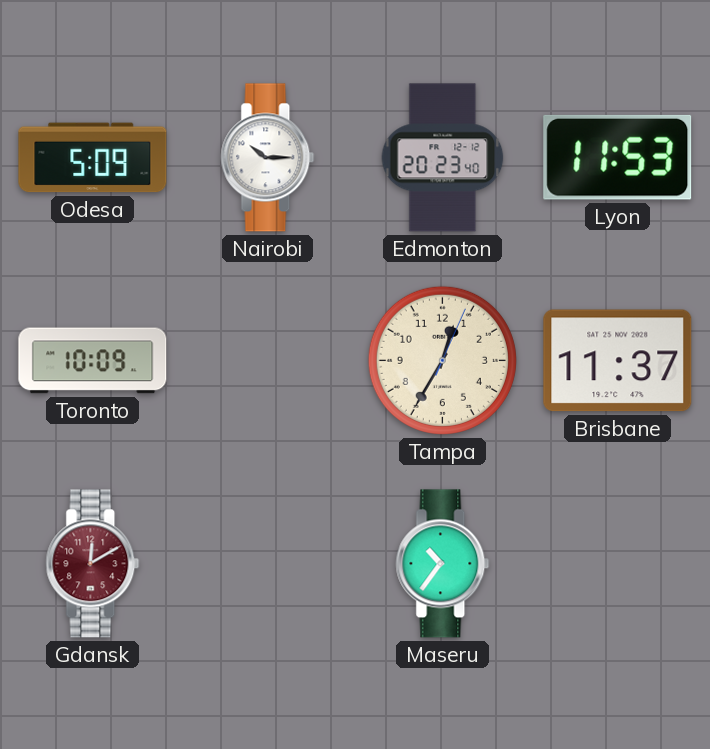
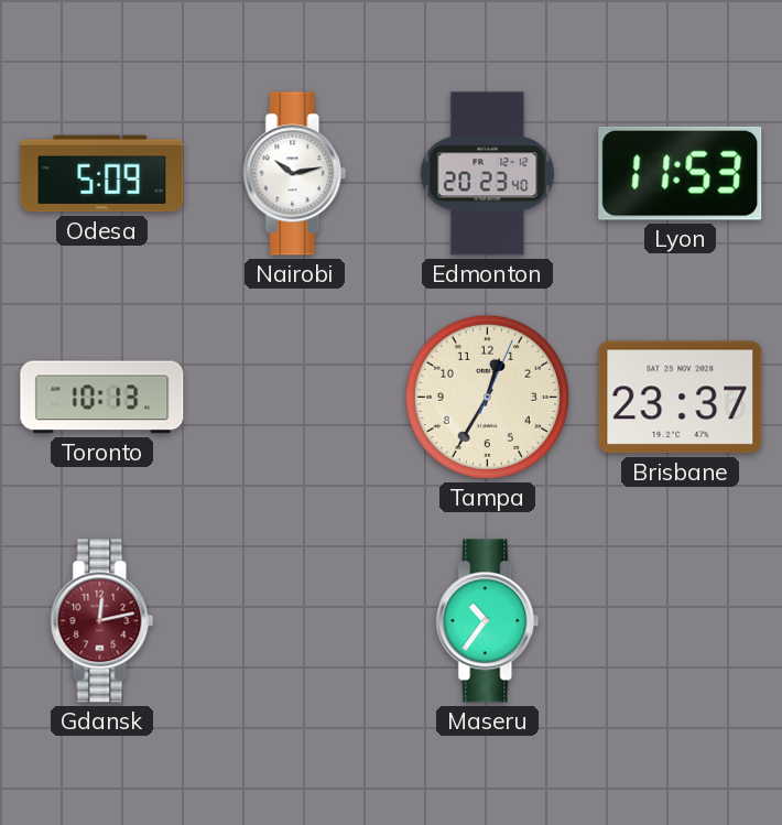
Nairobi: 10:15 -> 10:13
Toronto: 10:09 -> 10:13
Brisbane: 11:37 -> 23:37
Gdansk: 12:10 -> 12:13
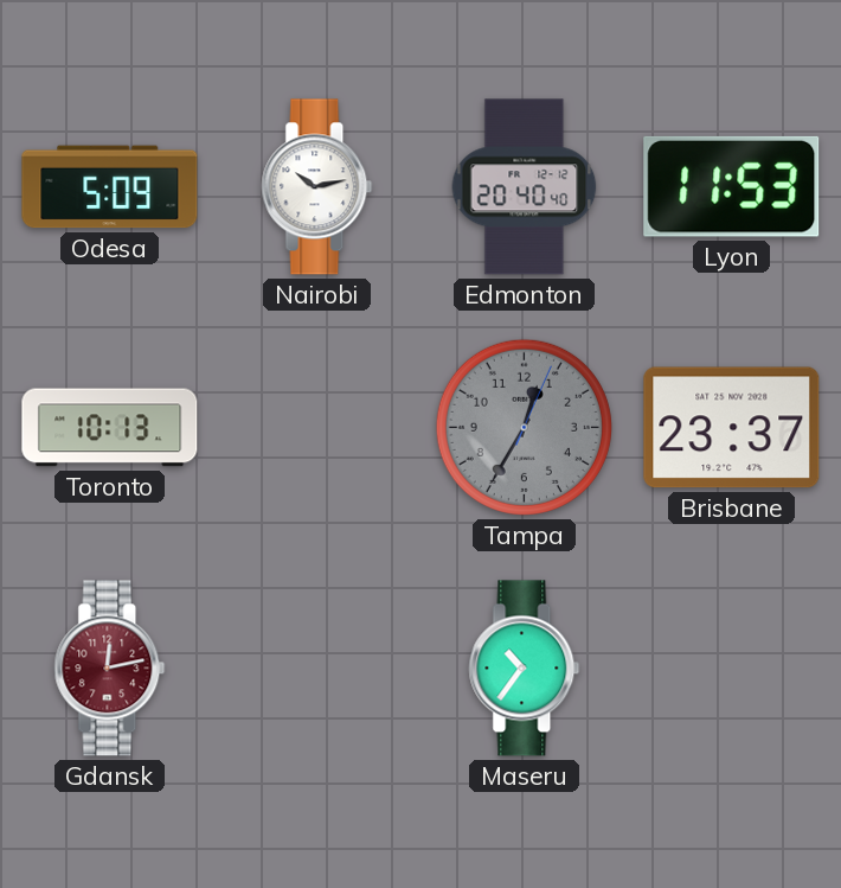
Edmonton: 20:23 -> 20:40
Tampa dial: cream -> grey
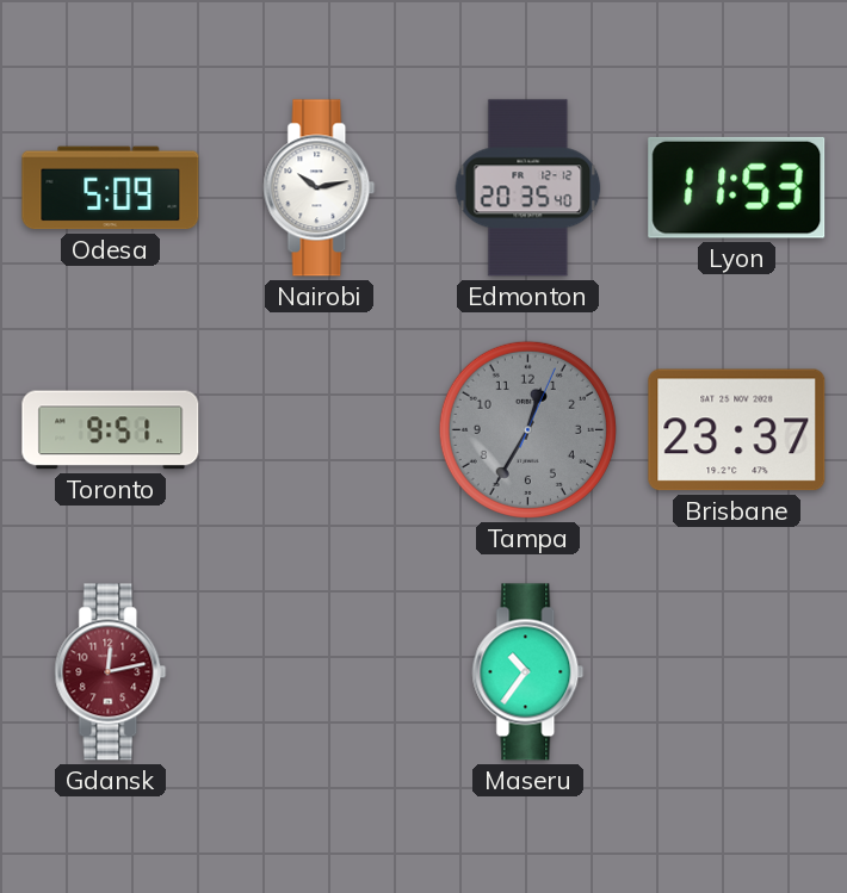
Edmonton: 20:40 -> 20:35
Toronto: 10:13 -> 9:51
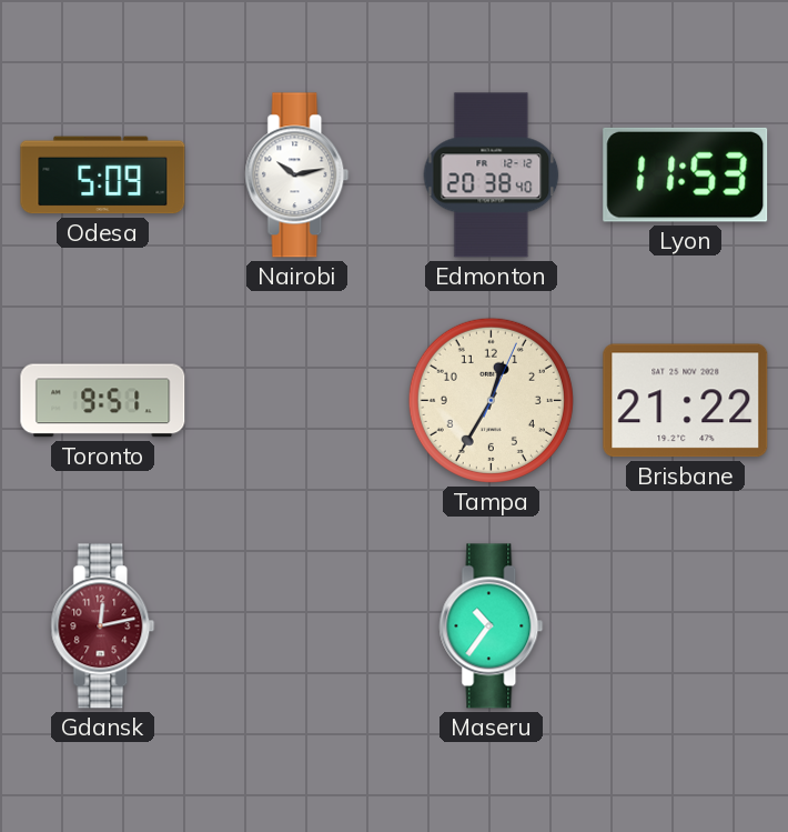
Edmonton: 20:35 -> 20:38
Tampa dial: grey -> cream
Brisbane: 23:37 -> 21:22
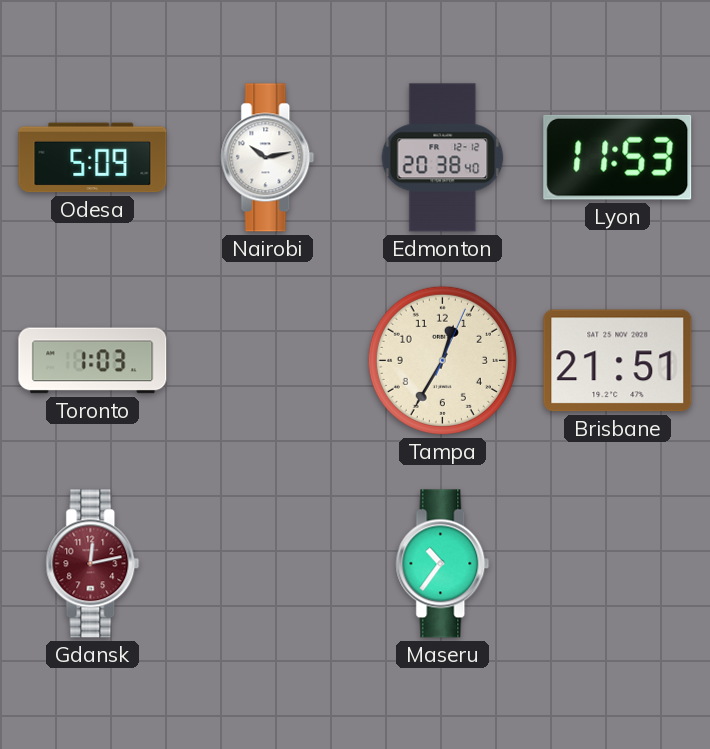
Toronto: 9:51 -> 1:03
Brisbane: 21:22 -> 21:51
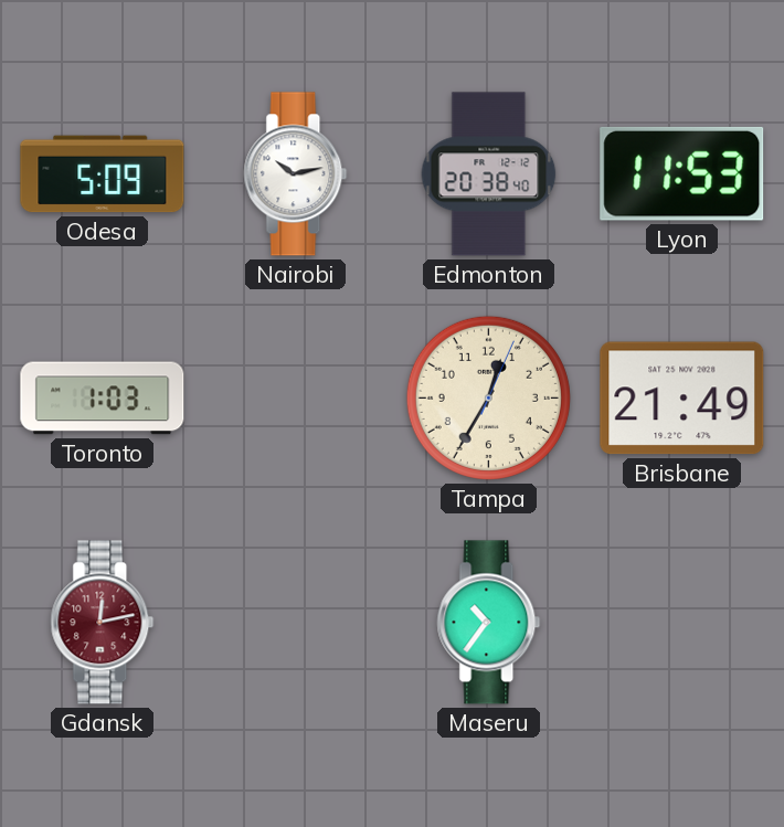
Brisbane: 21:51 -> 21:49
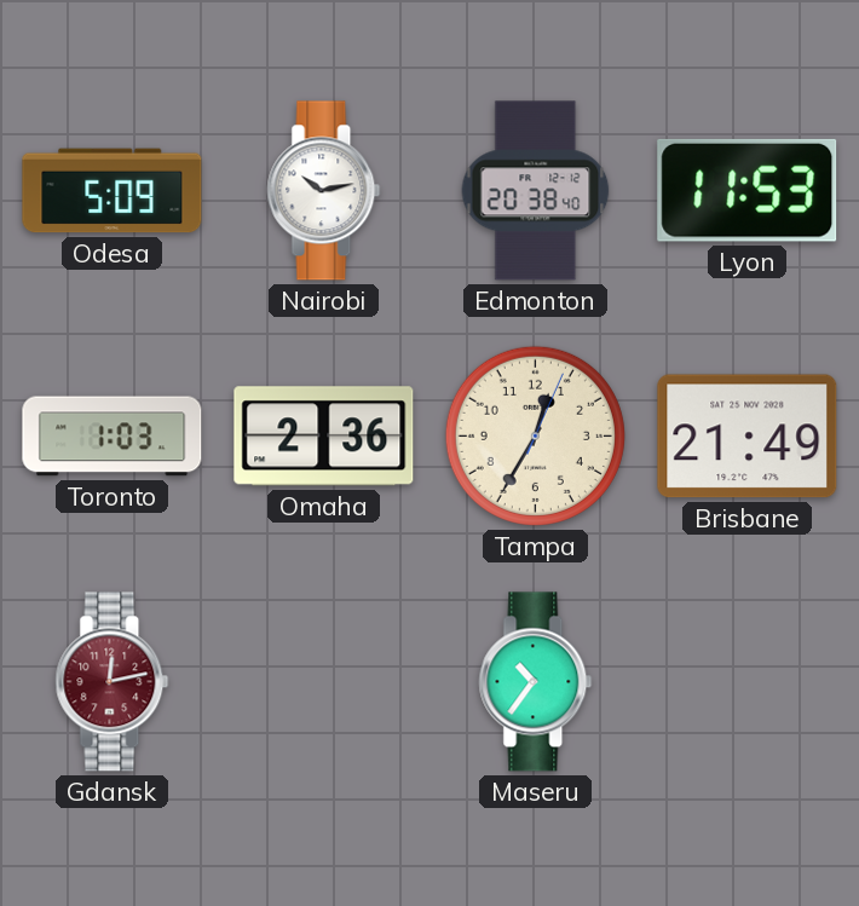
Omaha: none -> 2:36
